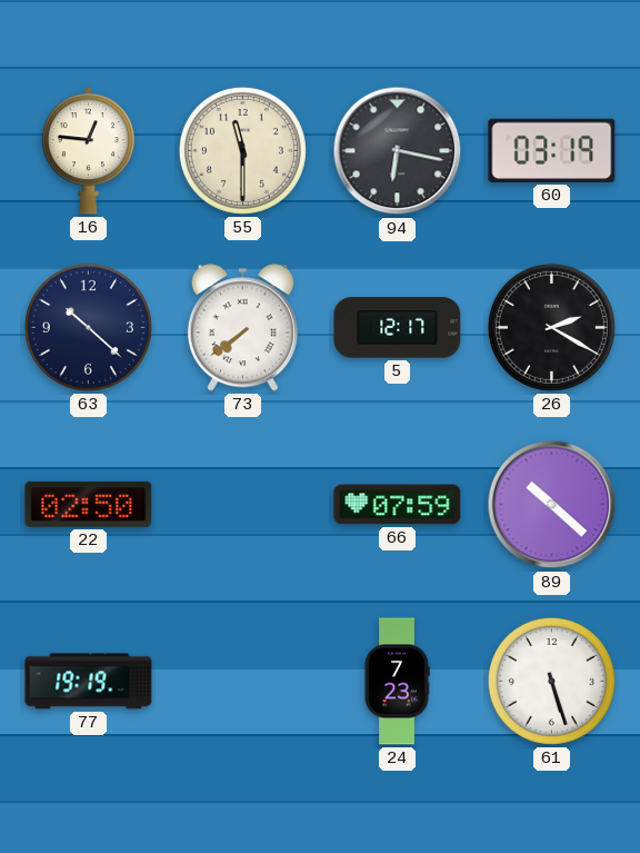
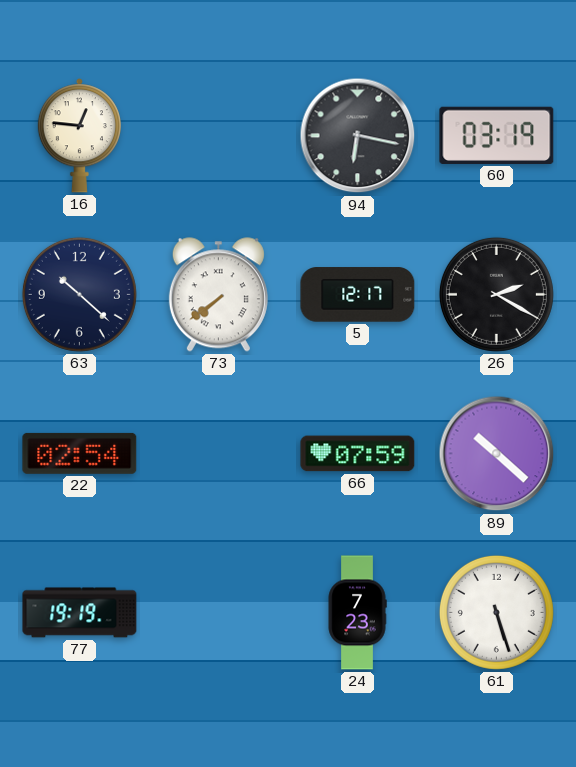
55: 11:30 -> none
22: 02:50 -> 02:54
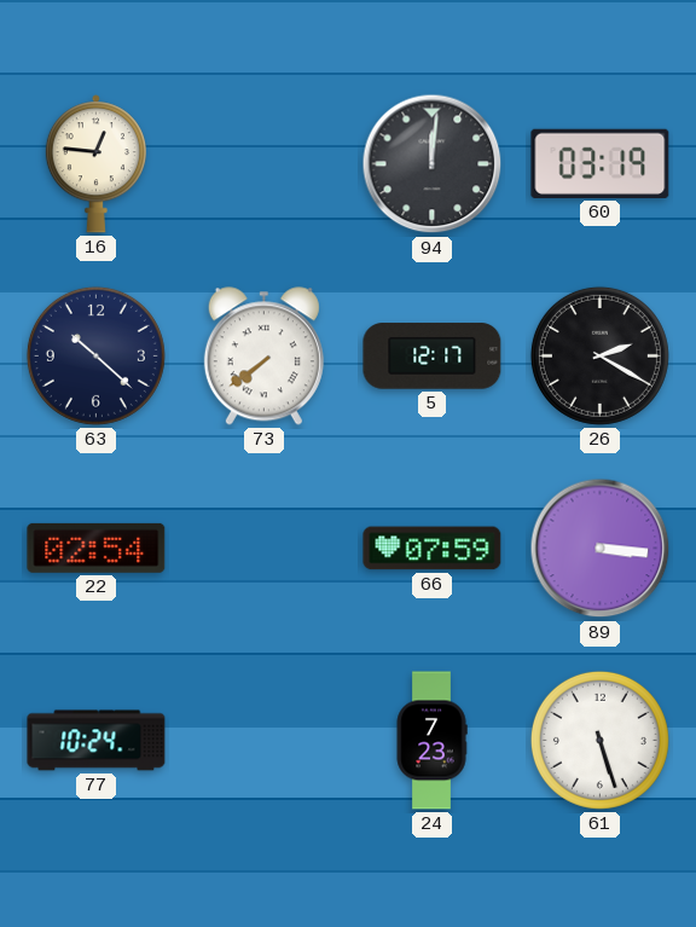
94: 6:17 -> 12:01
89: 10:22 -> 3:16
77: 19:19 -> 10:24
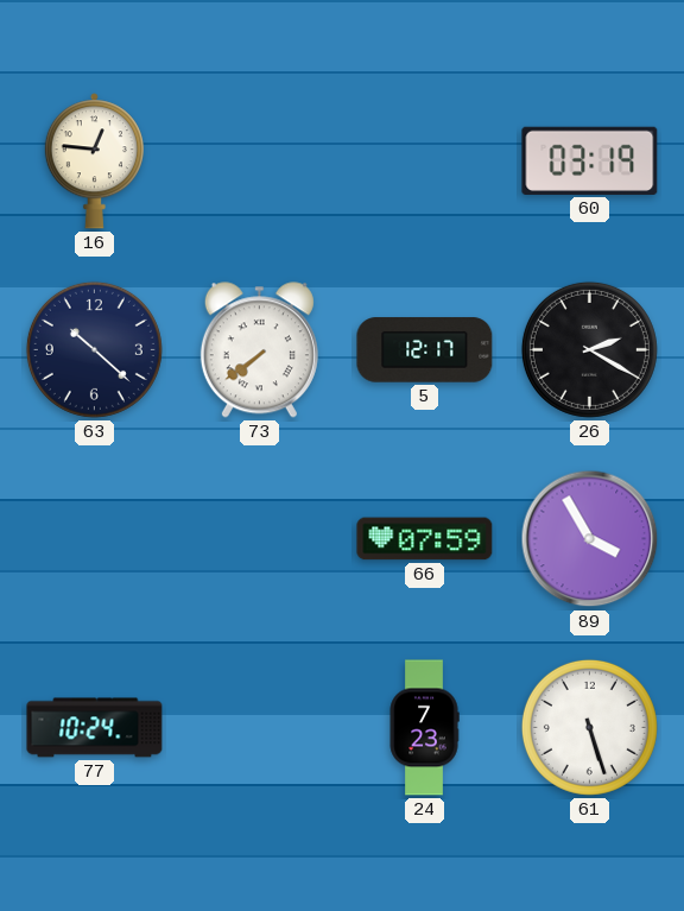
94: 12:01 -> none
22: 02:54 -> none
89: 3:16 -> 3:55
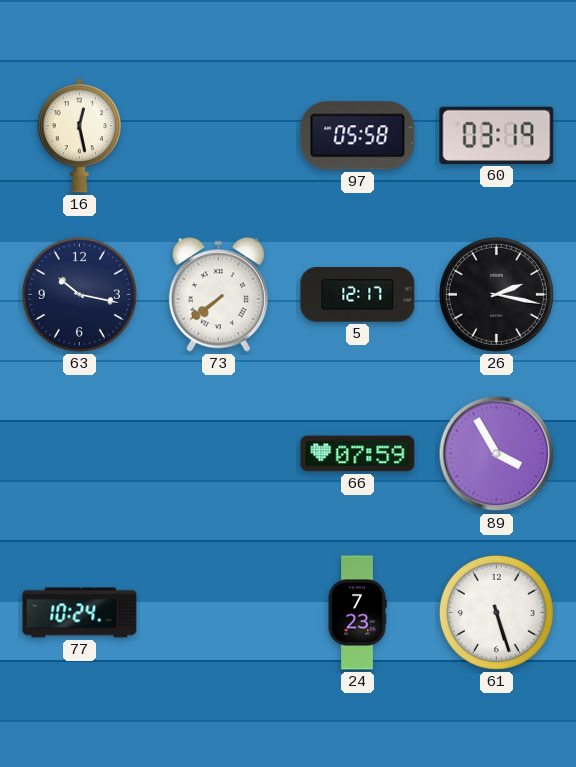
16: 12:46 -> 12:28
97: none -> 05:58
63: 10:22 -> 10:17
26: 2:20 -> 2:17
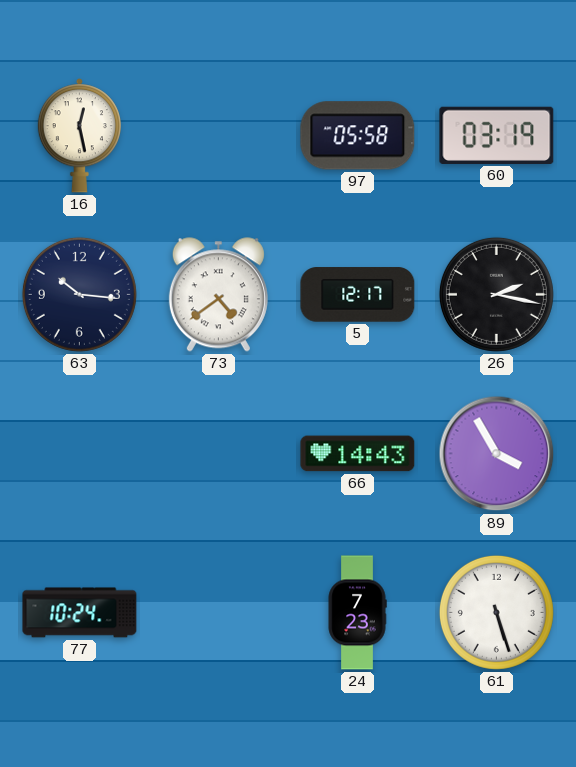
63: 10:17 -> 10:16
73: 7:39 -> 4:39
66: 07:59 -> 14:43
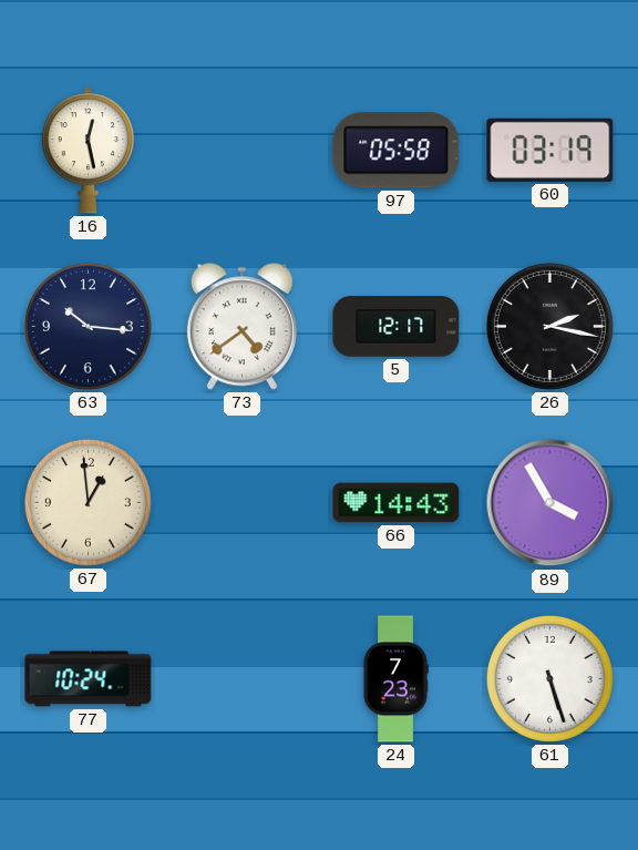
67: none -> 12:59
